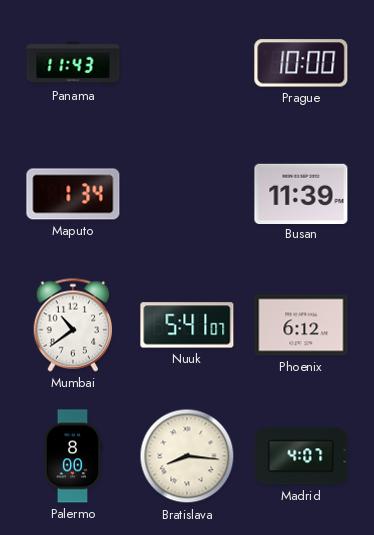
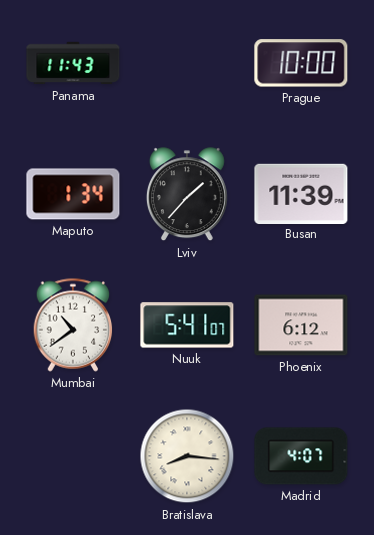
Lviv: none -> 1:37
Palermo: 8:00 -> none
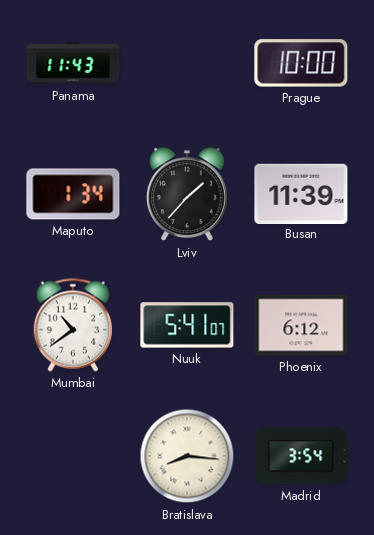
Madrid: 4:07 -> 3:54
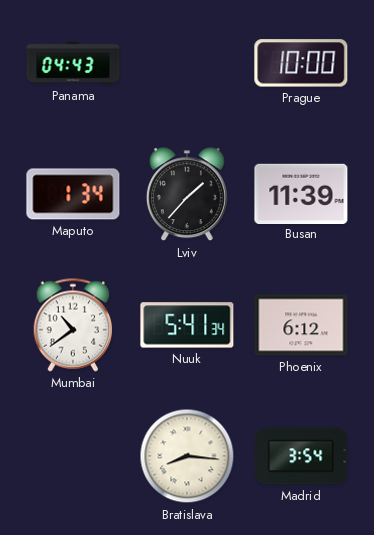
Panama: 11:43 -> 04:43
Nuuk: 5:41:07 -> 5:41:34
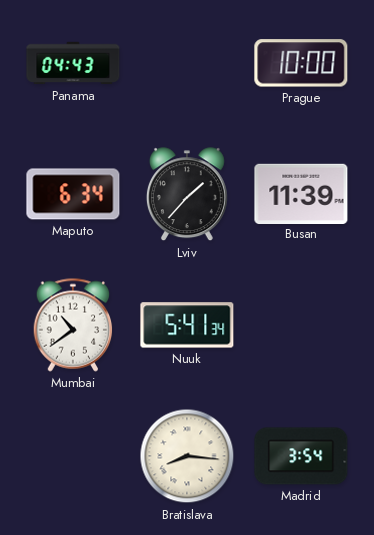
Maputo: 1:34 -> 6:34
Phoenix: 6:12 -> none
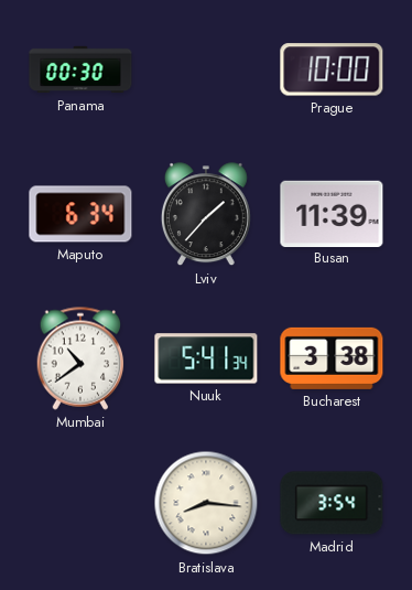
Panama: 04:43 -> 00:30
Bucharest: none -> 3:38
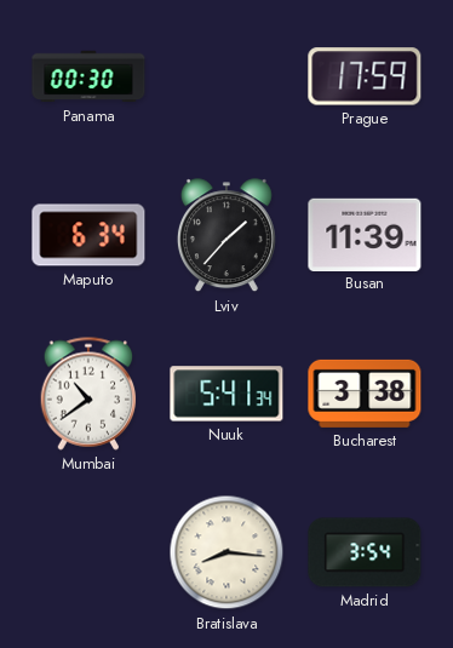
Prague: 10:00 -> 17:59
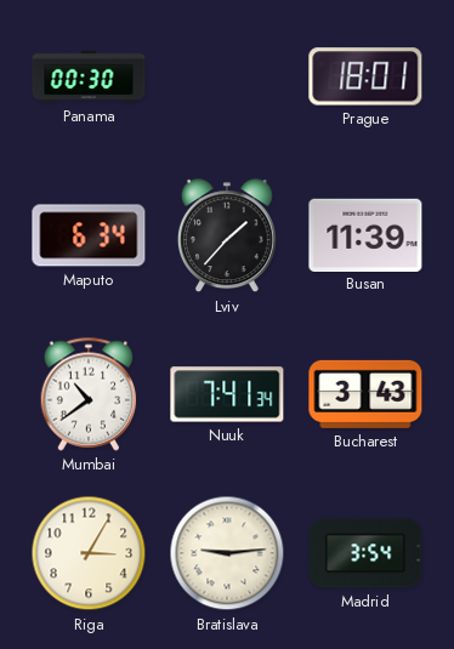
Prague: 17:59 -> 18:01
Nuuk: 5:41 -> 7:41
Bucharest: 3:38 -> 3:43
Riga: none -> 3:05
Bratislava: 8:16 -> 9:14
